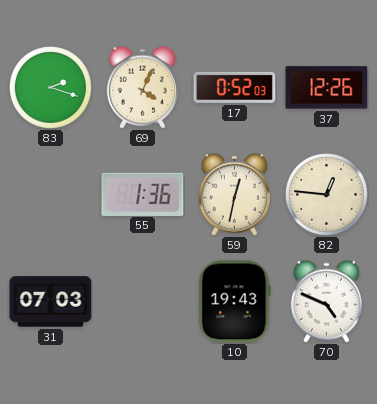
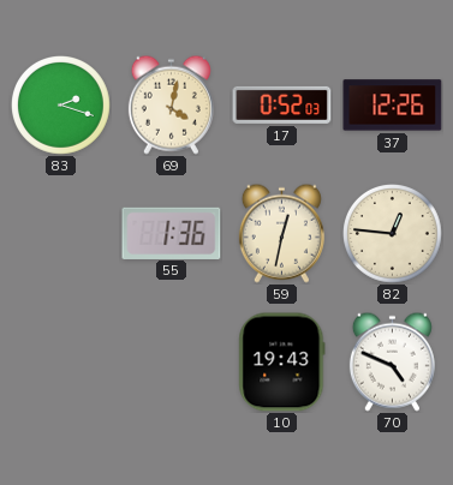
69: 4:04 -> 4:02
31: 07:03 -> none
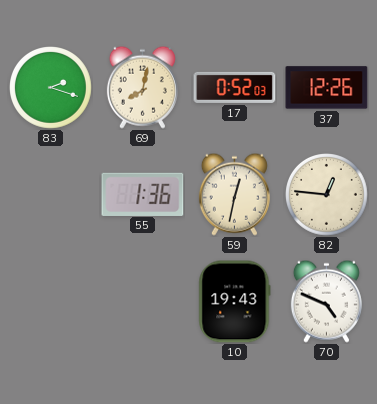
69: 4:02 -> 8:02
